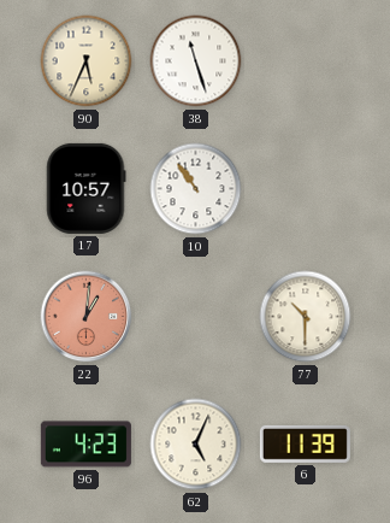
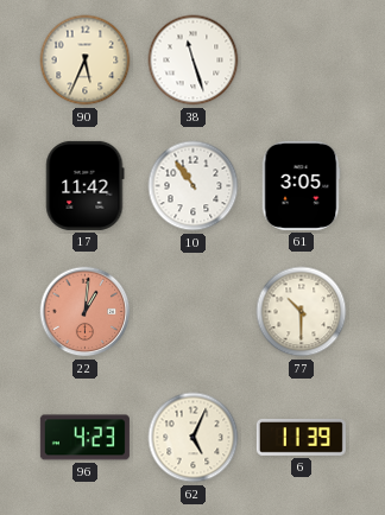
17: 10:57 -> 11:42
61: none -> 3:05
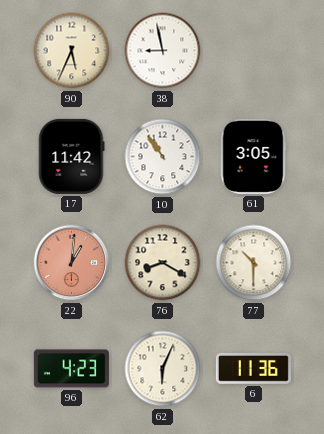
38: 11:27 -> 8:58
76: none -> 8:20
62: 5:04 -> 6:04
6: 11:39 -> 11:36
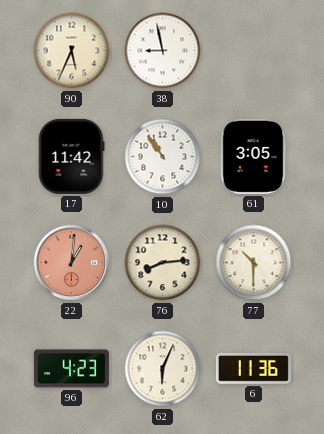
76: 8:20 -> 8:14
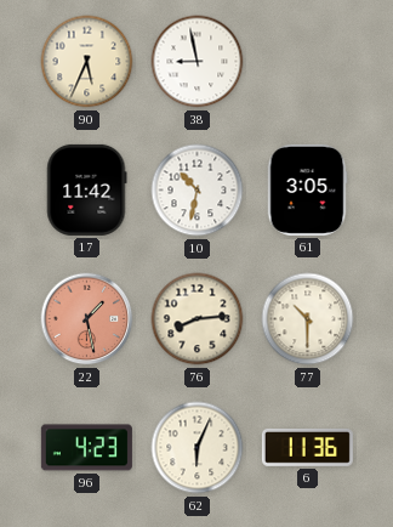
10: 10:54 -> 10:32
22: 1:01 -> 1:28
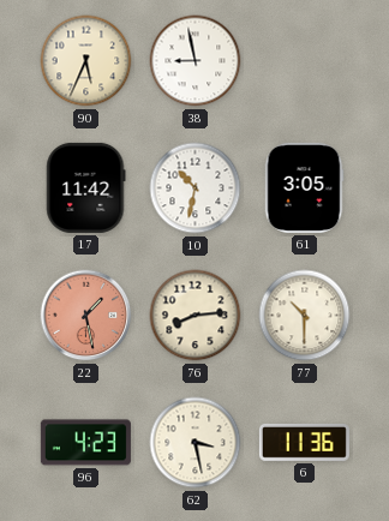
62: 6:04 -> 3:28
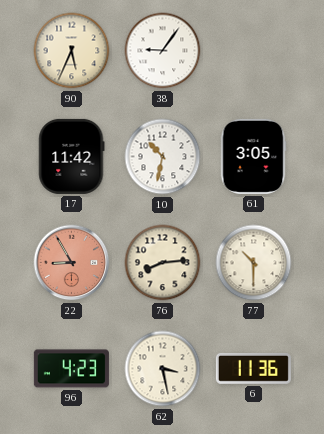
38: 8:58 -> 9:06
22: 1:28 -> 8:55
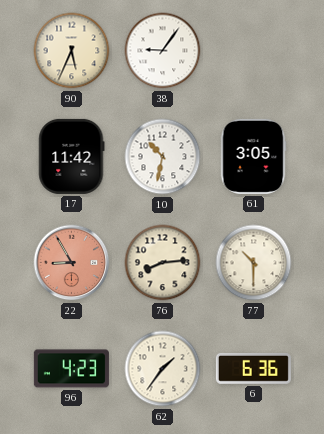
62: 3:28 -> 1:36
6: 11:36 -> 6:36
